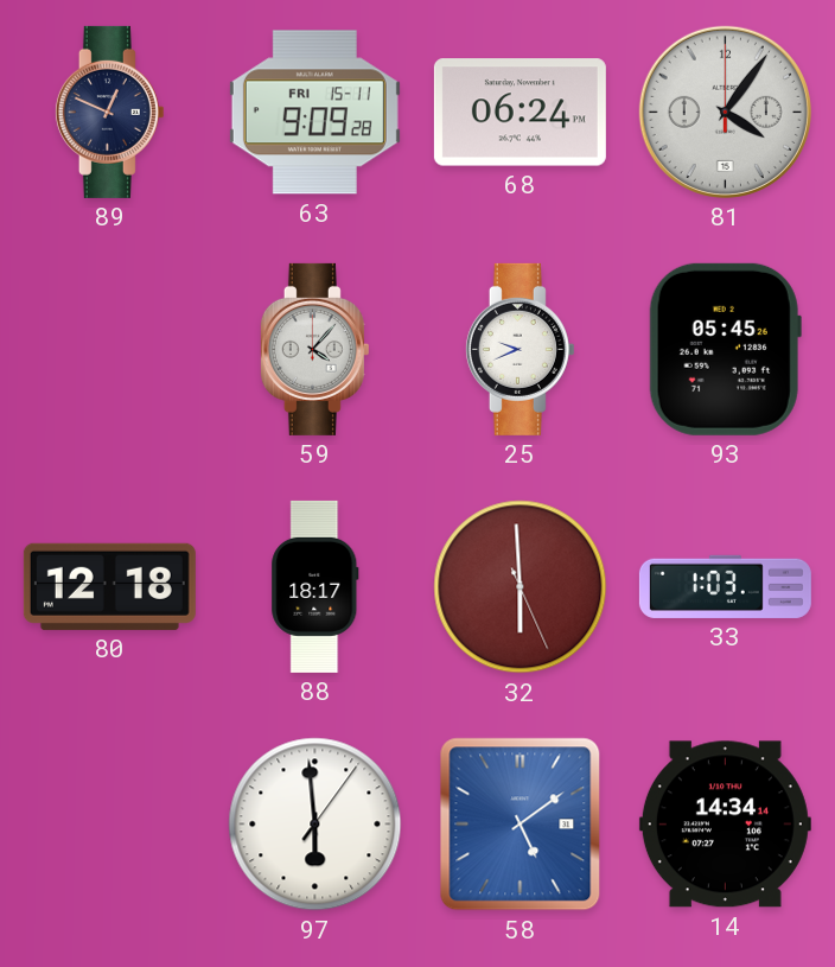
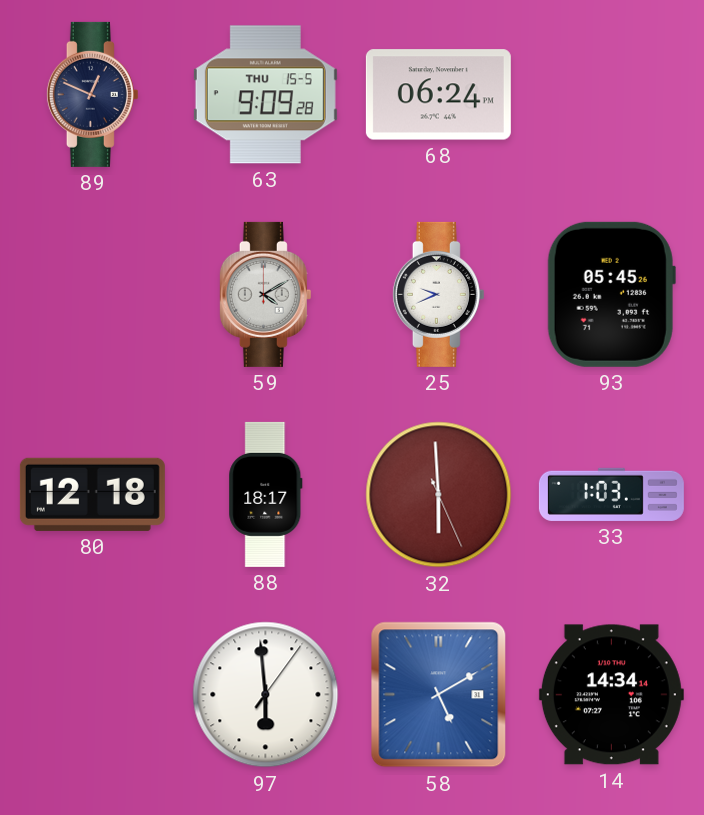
63 date: FRI 15-11 -> THU 15-5
81: 4:06 -> none
59: 4:07 -> 4:10
58: 5:09 -> 5:10
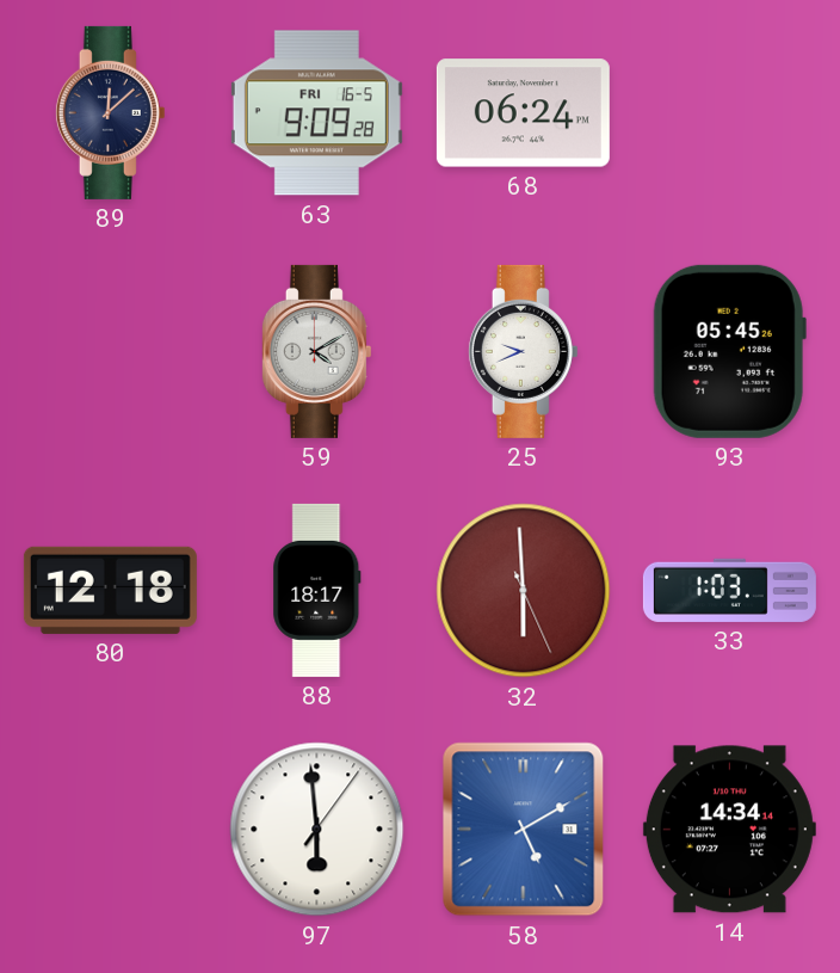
89: 12:49 -> 12:08
63 date: THU 15-5 -> FRI 16-5
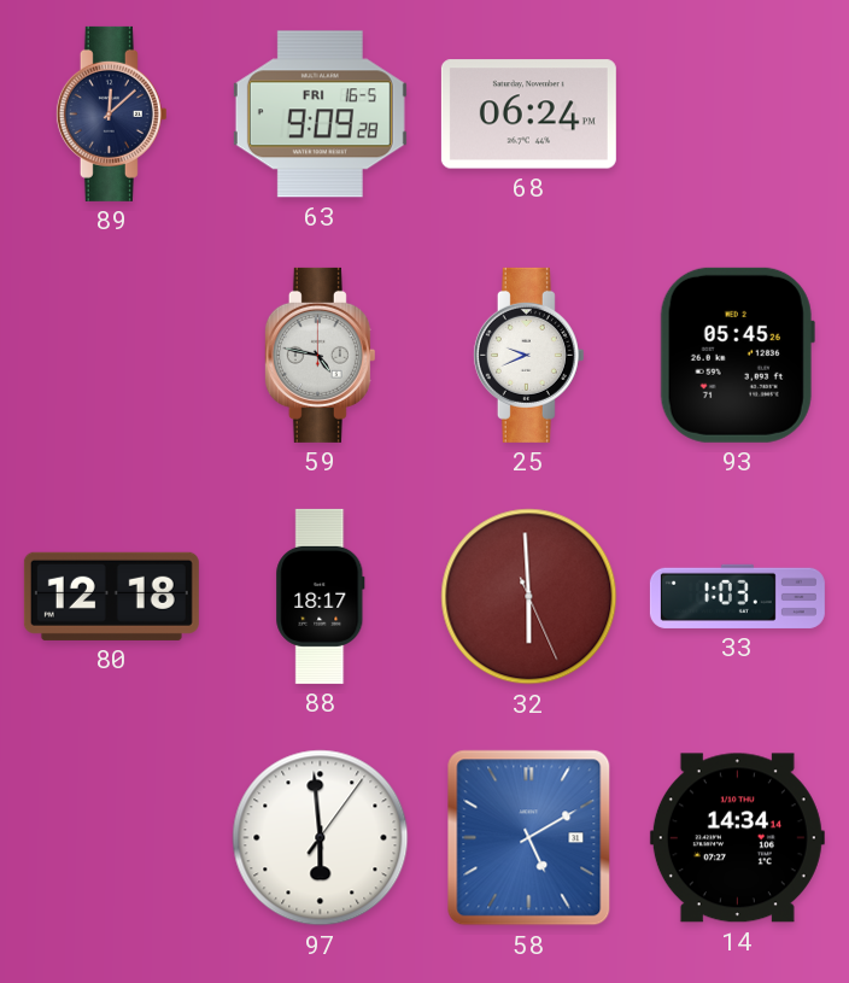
59: 4:10 -> 4:47
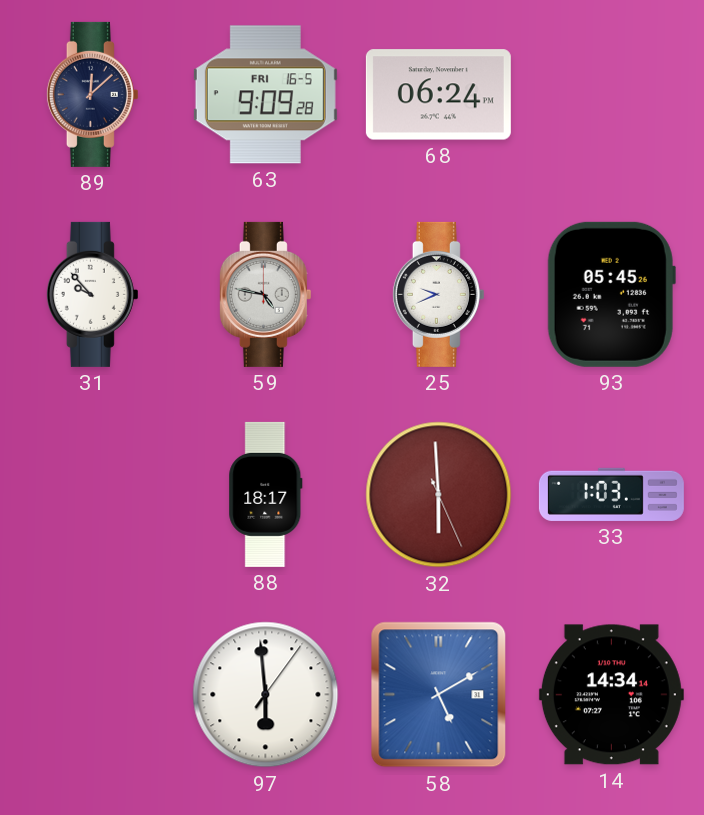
31: none -> 9:53
80: 12:18 -> none
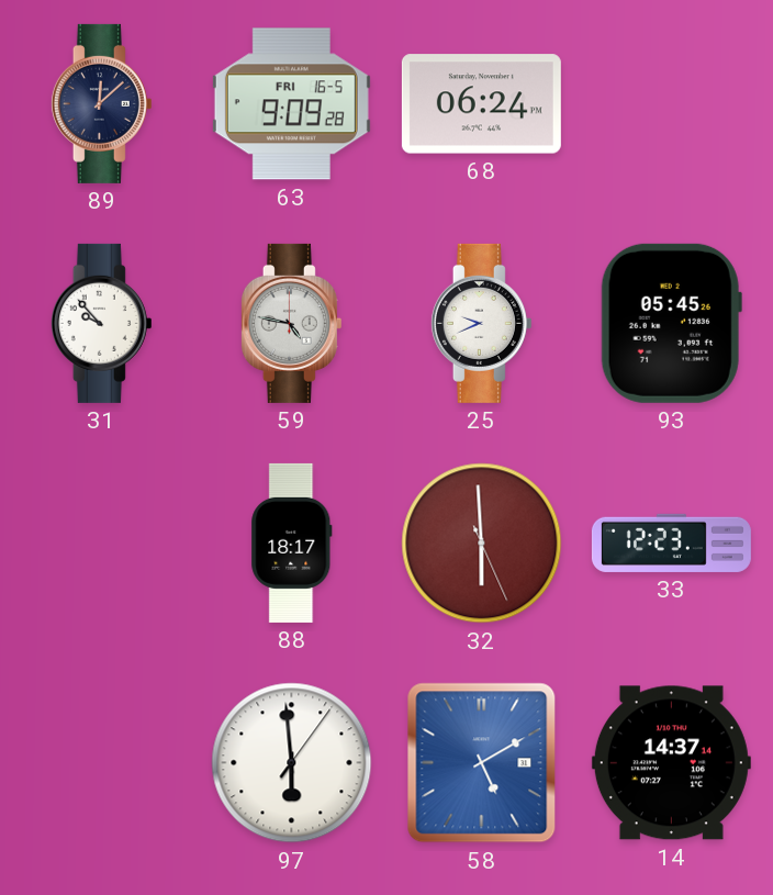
33: 1:03 -> 12:23
14: 14:34 -> 14:37
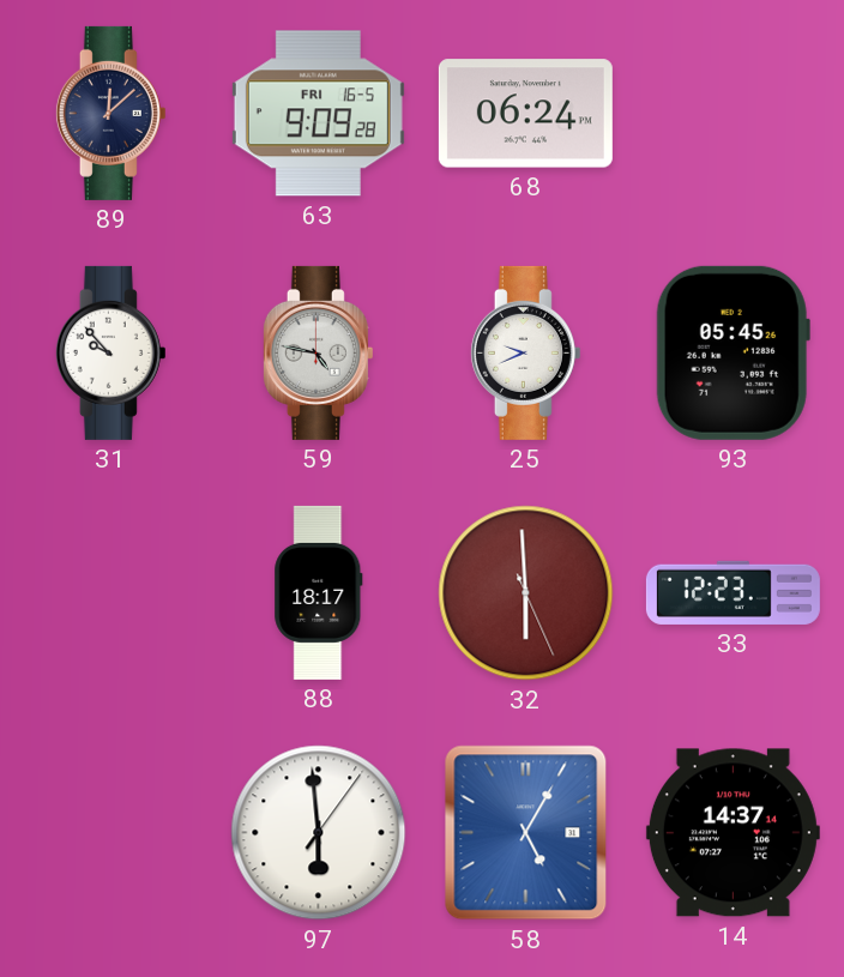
58: 5:10 -> 5:05
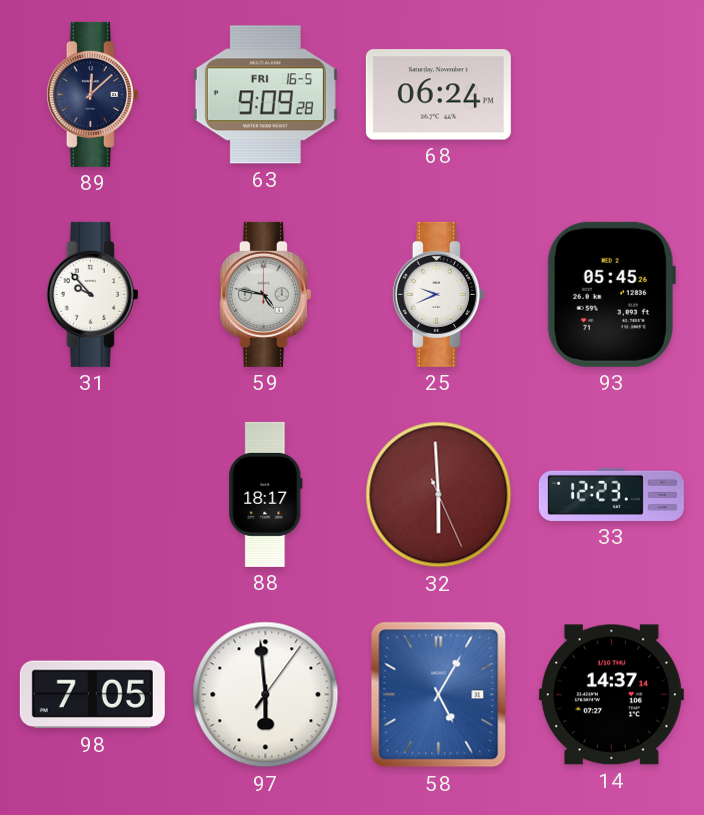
98: none -> 7:05
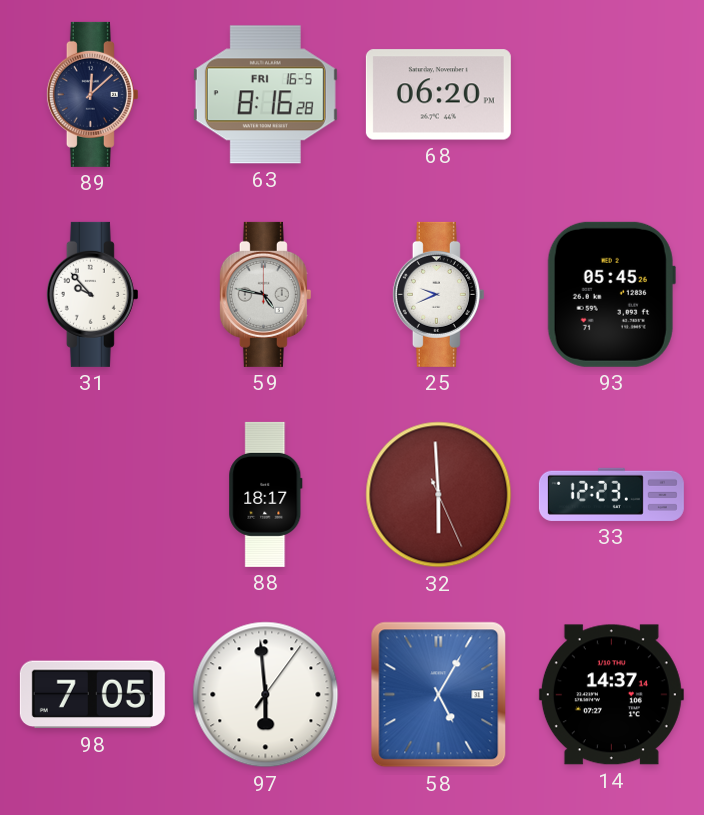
63: 9:09 -> 8:16
68: 06:24 -> 06:20
